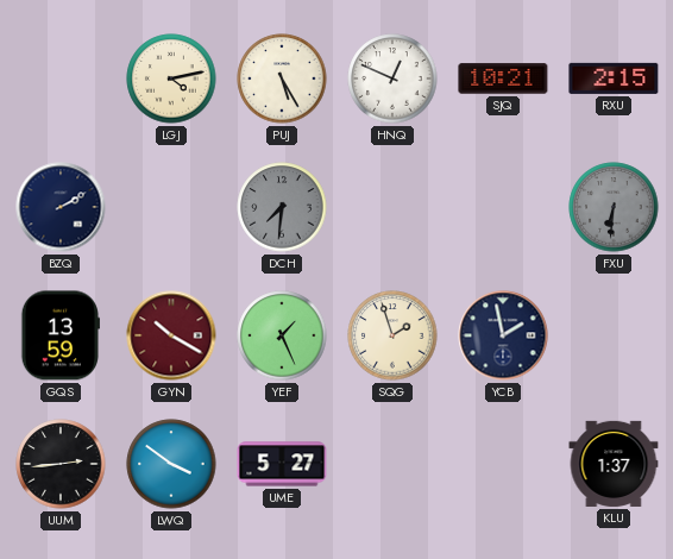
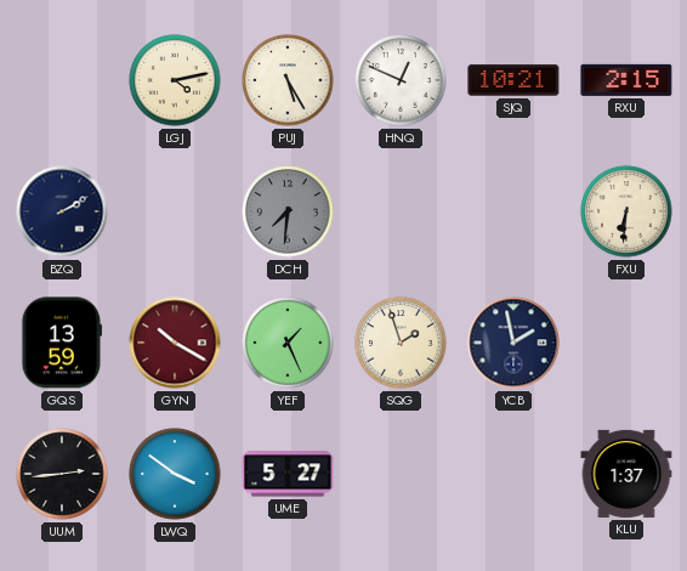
FXU dial: grey -> cream
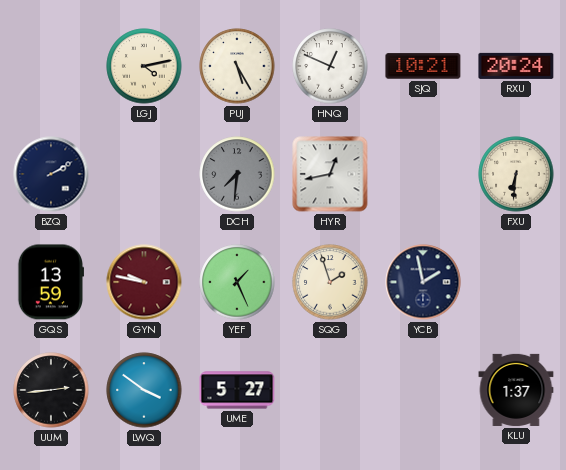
RXU: 2:15 -> 20:24
HYR: none -> 12:43
GYN: 10:20 -> 9:47
